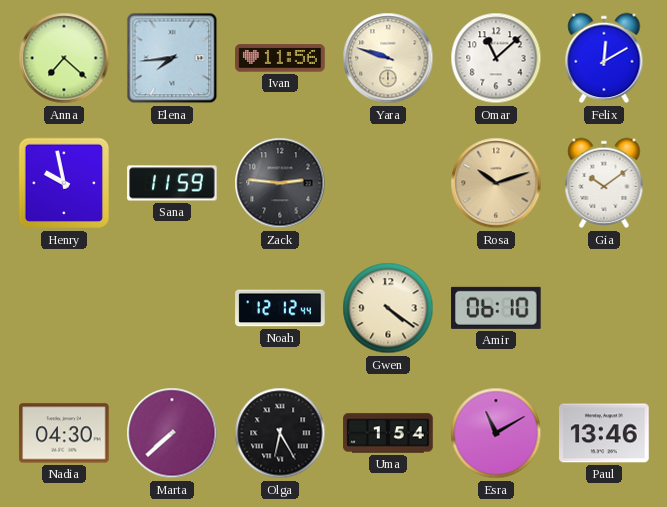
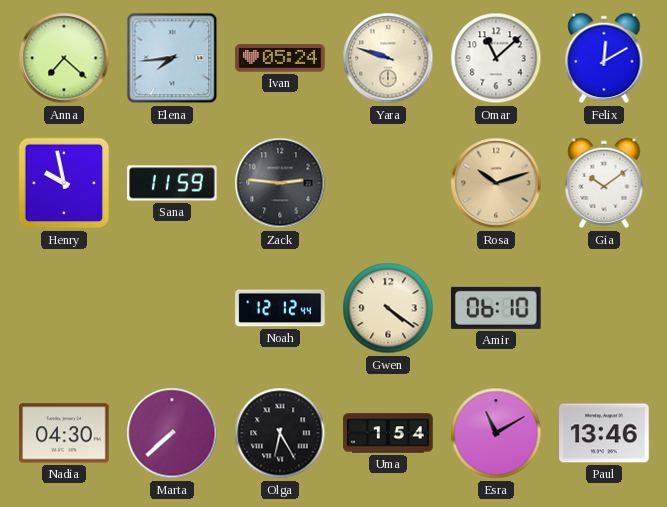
Ivan: 11:56 -> 05:24
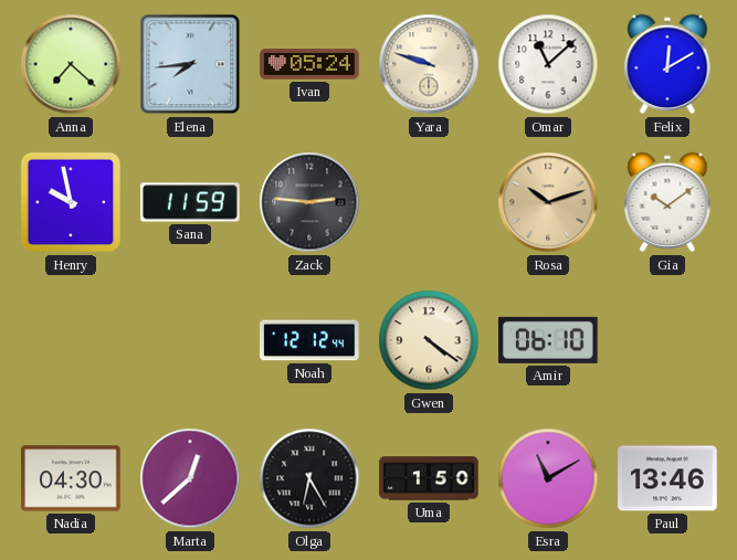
Marta: 7:38 -> 12:38
Uma: 1:54 -> 1:50
